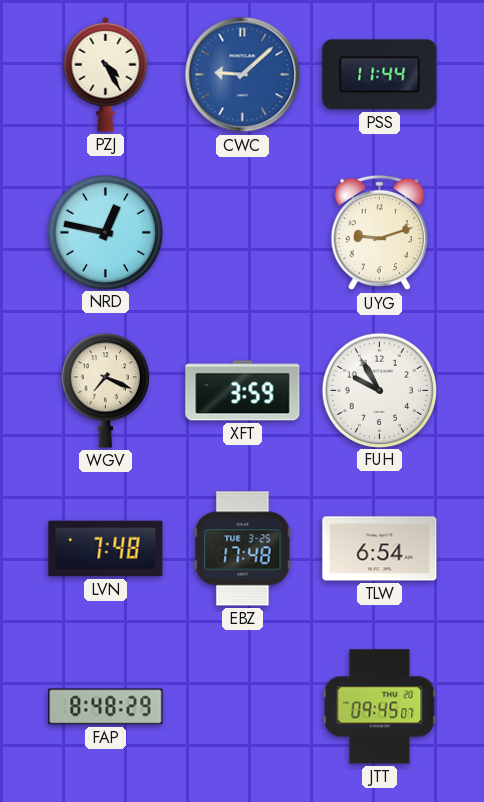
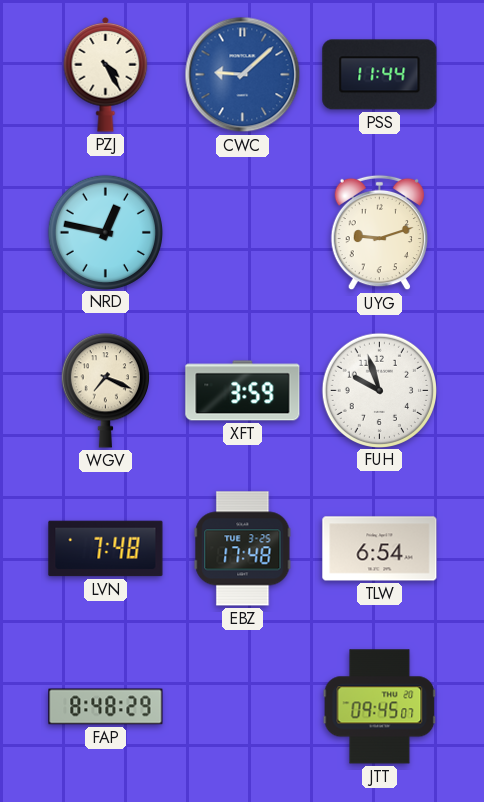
FUH: 9:55 -> 9:57
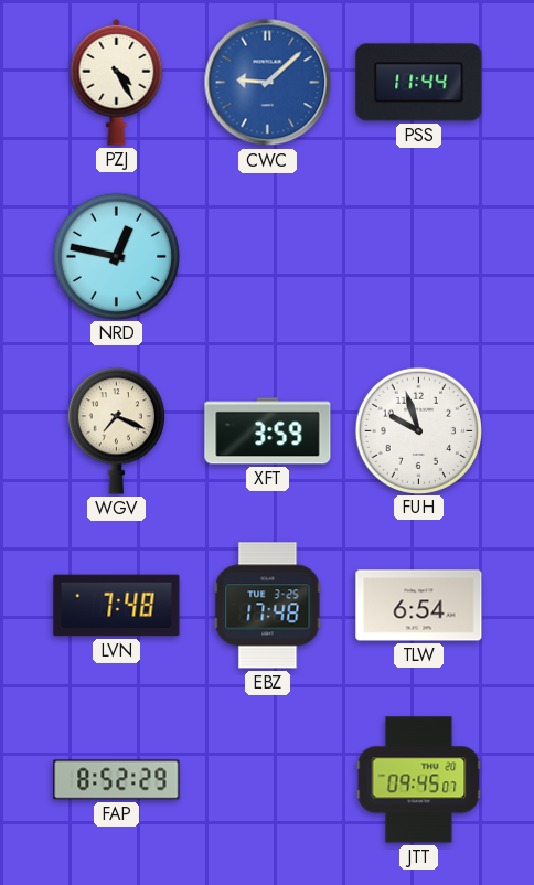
UYG: 9:12 -> none
FAP: 8:48 -> 8:52
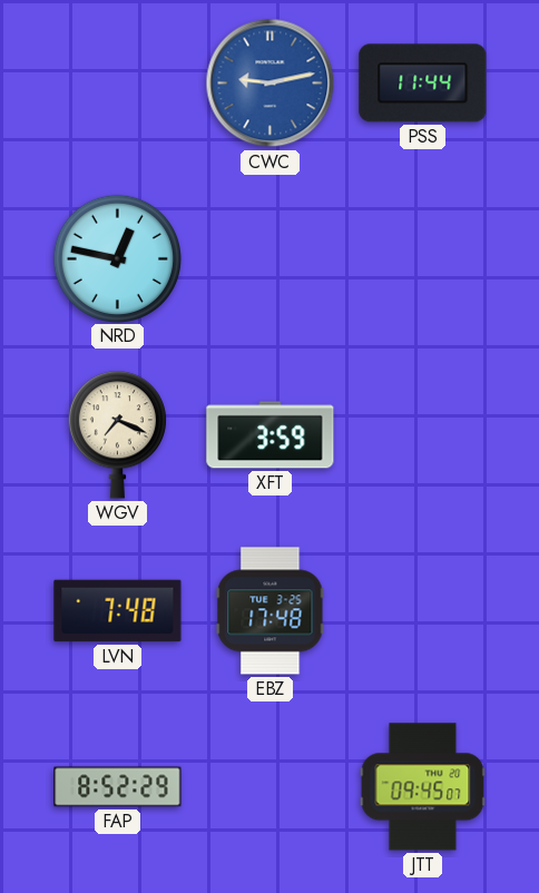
PZJ: 4:25 -> none
CWC: 9:08 -> 9:13
FUH: 9:57 -> none
TLW: 6:54 -> none
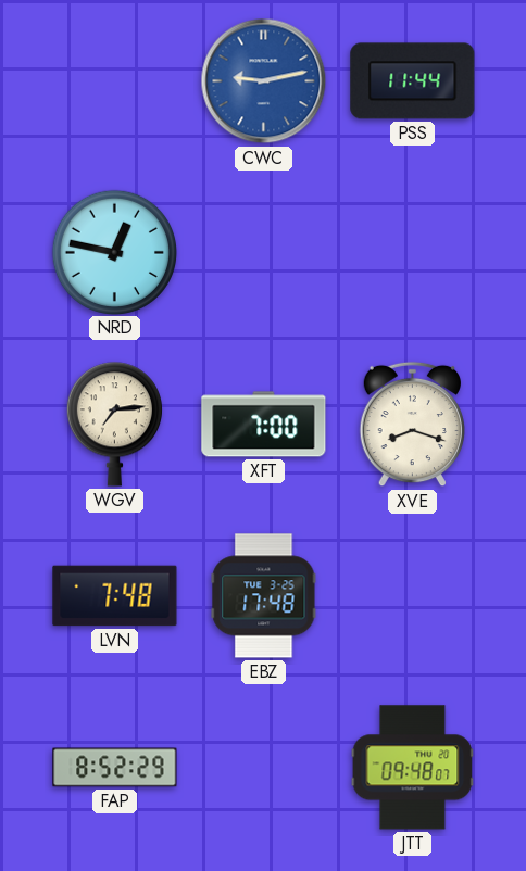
WGV: 7:19 -> 7:14
XFT: 3:59 -> 7:00
XVE: none -> 8:18
JTT: 09:45 -> 09:48
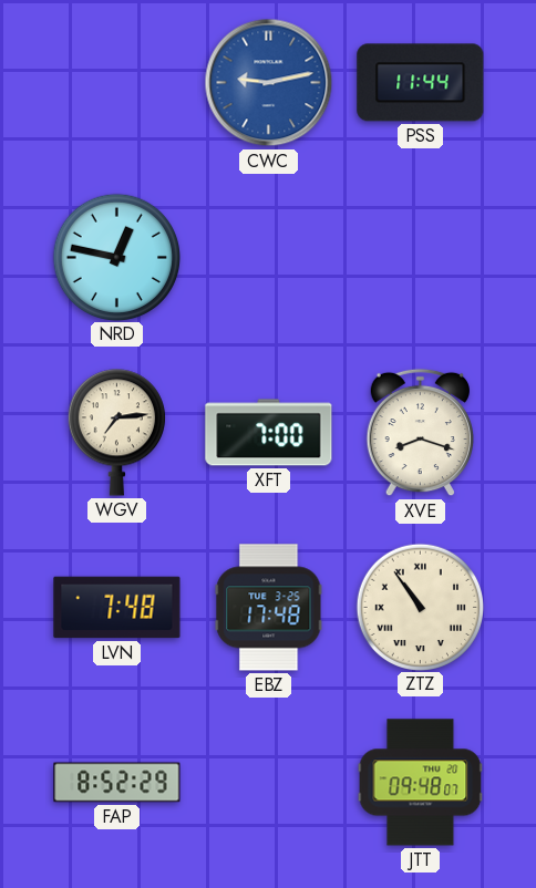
ZTZ: none -> 10:54
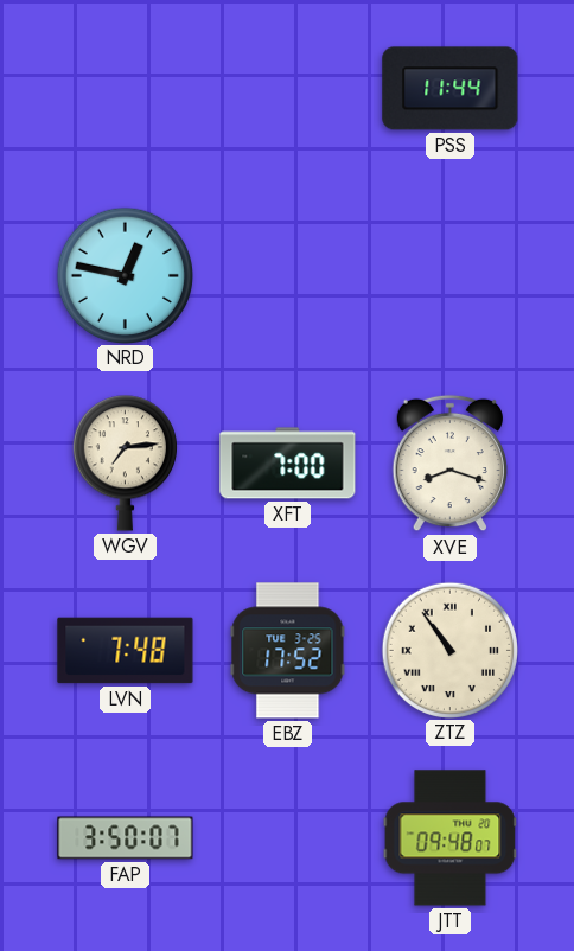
CWC: 9:13 -> none
EBZ: 17:48 -> 17:52
FAP: 8:52 -> 3:50
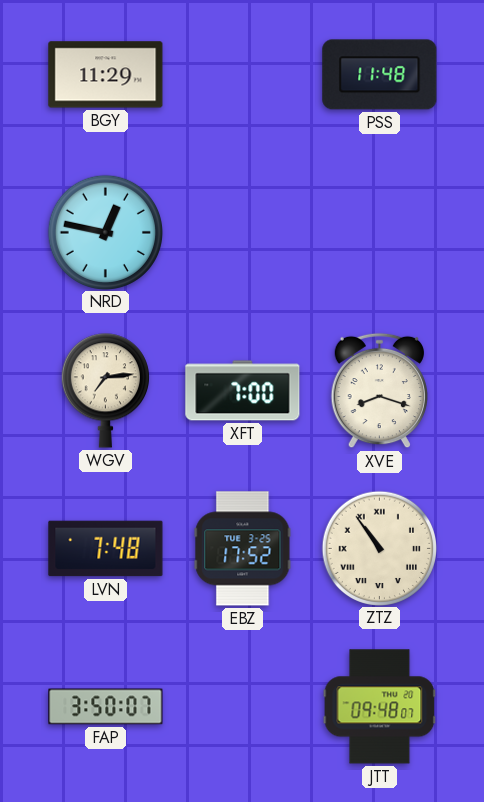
BGY: none -> 11:29
PSS: 11:44 -> 11:48
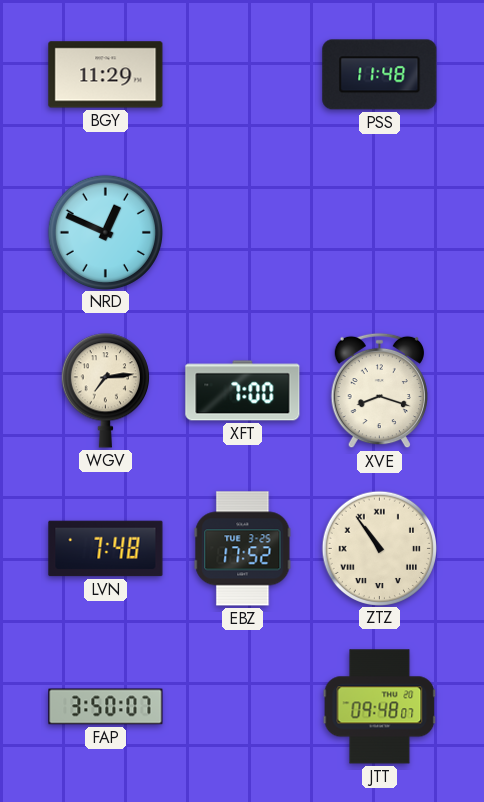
NRD: 12:47 -> 12:49
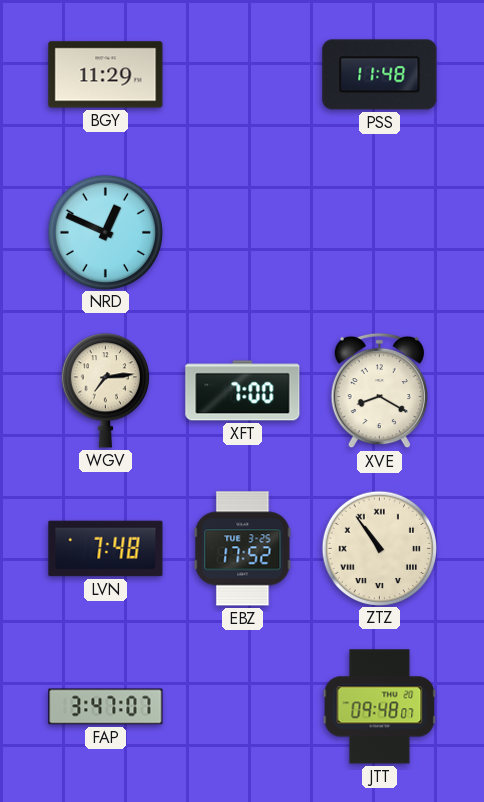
XVE: 8:18 -> 8:20
FAP: 3:50 -> 3:47
